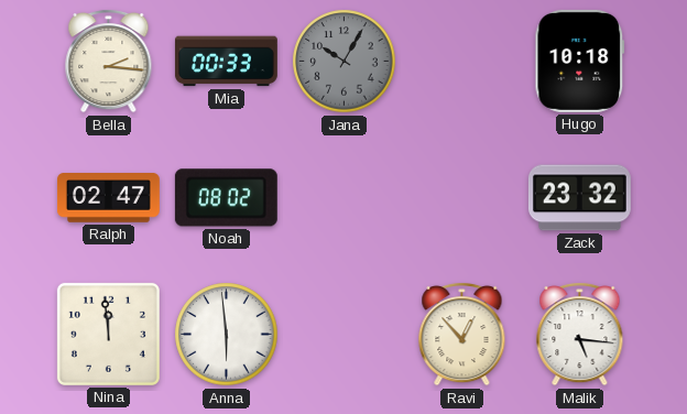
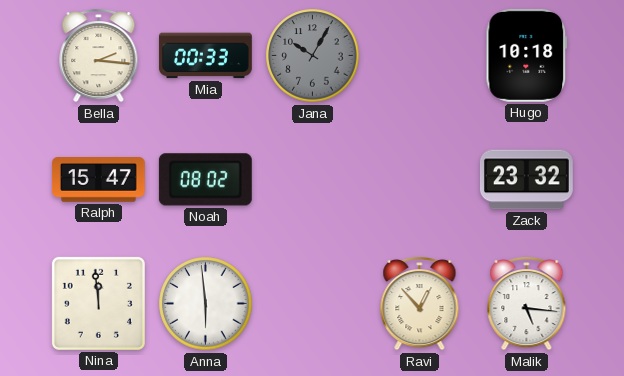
Ralph: 02:47 -> 15:47
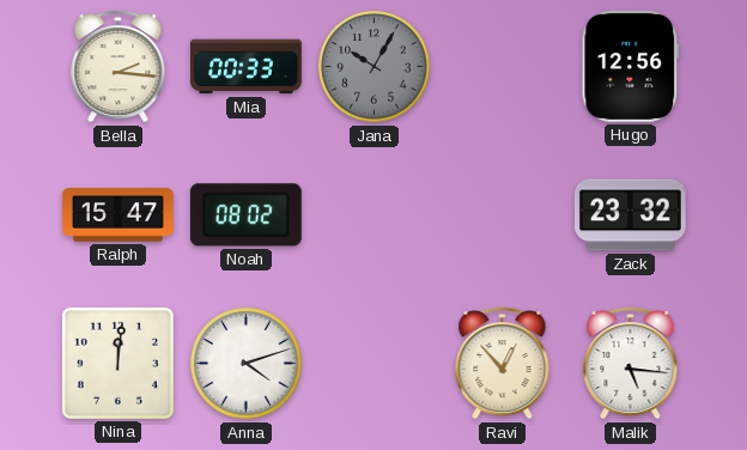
Hugo: 10:18 -> 12:56
Nina: 11:59 -> 12:01
Anna: 5:59 -> 4:12
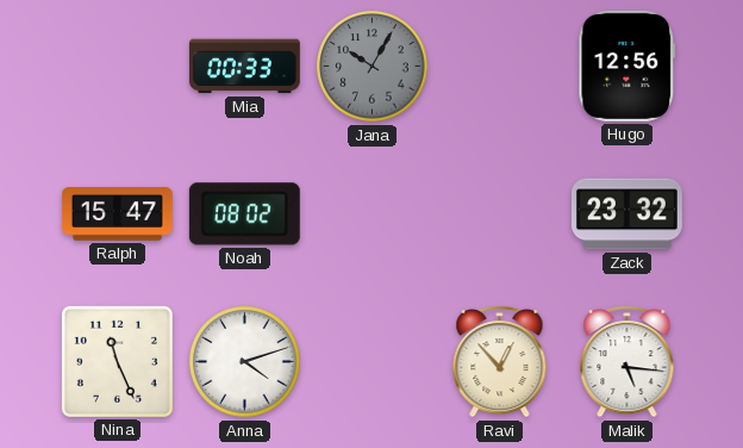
Bella: 2:16 -> none
Nina: 12:01 -> 11:26
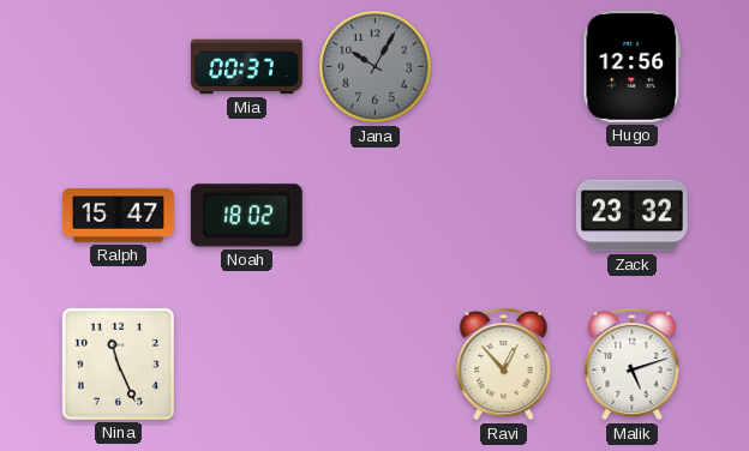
Mia: 00:33 -> 00:37
Noah: 08:02 -> 18:02
Anna: 4:12 -> none
Malik: 5:16 -> 5:12
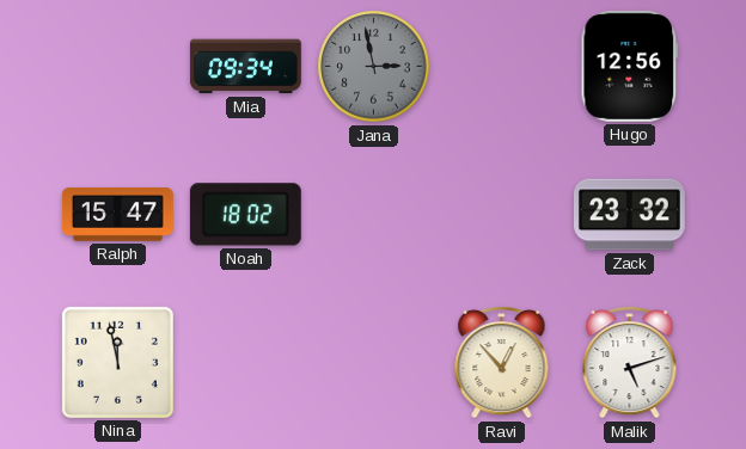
Mia: 00:37 -> 09:34
Jana: 10:05 -> 2:58
Nina: 11:26 -> 11:58
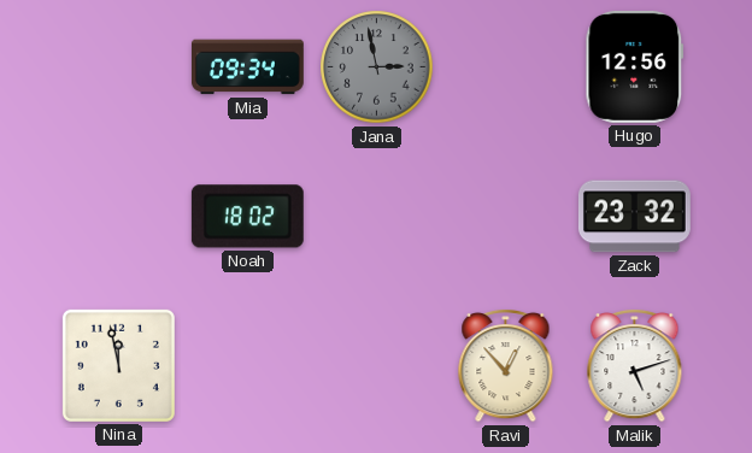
Ralph: 15:47 -> none
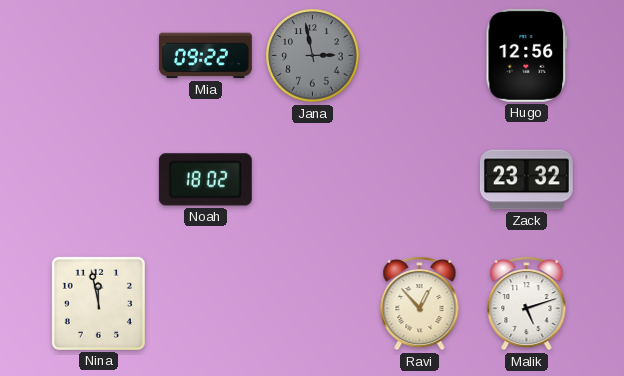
Mia: 09:34 -> 09:22
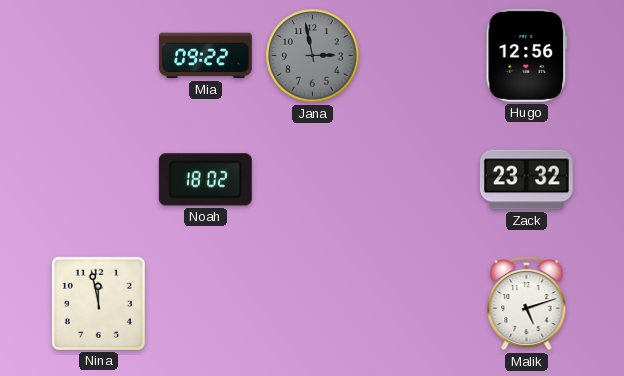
Ravi: 12:53 -> none
